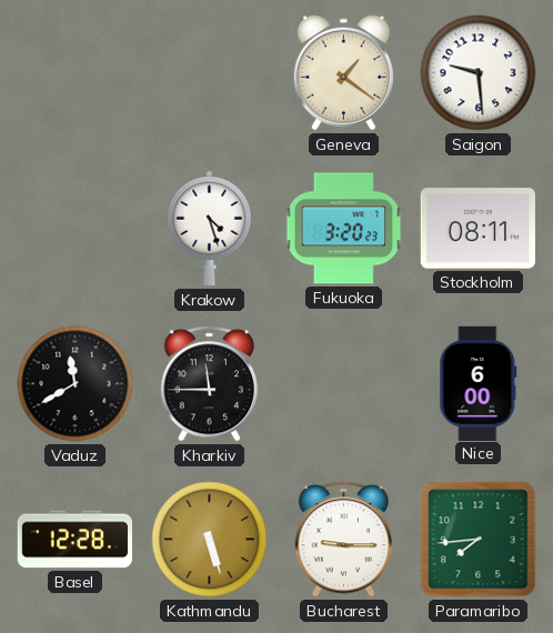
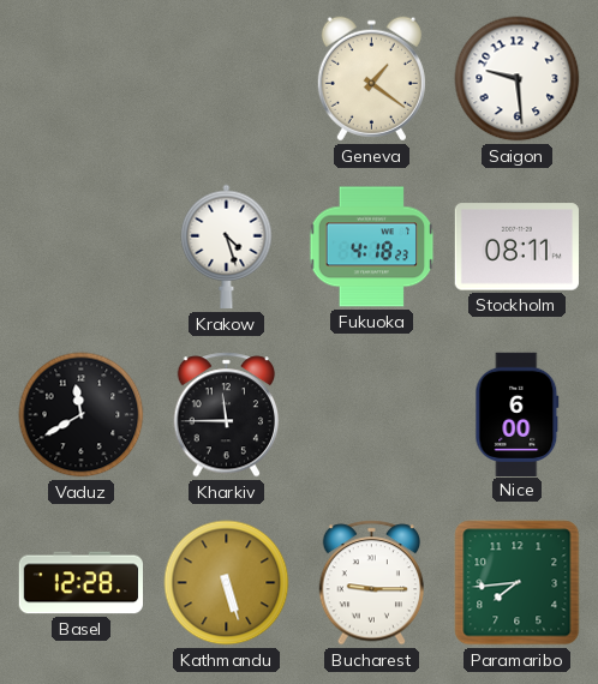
Fukuoka: 3:20 -> 4:18
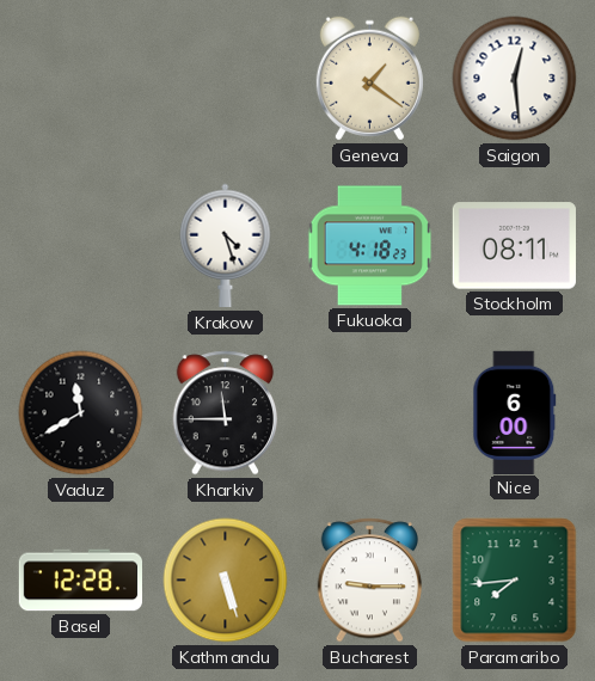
Saigon: 9:29 -> 12:29
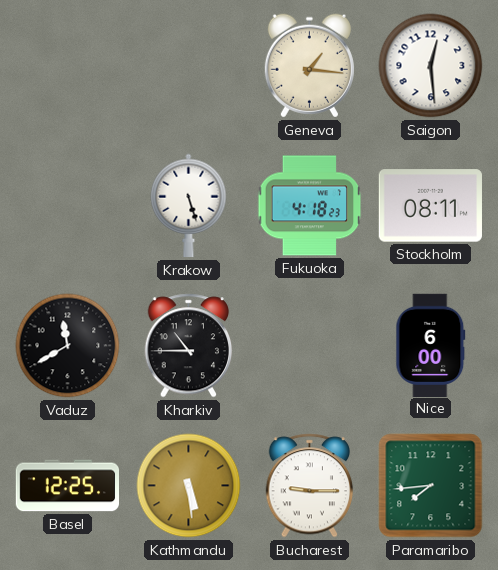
Geneva: 1:21 -> 1:16
Krakow: 4:27 -> 5:27
Kharkiv: 11:45 -> 10:45
Basel: 12:28 -> 12:25
Kathmandu: 5:27 -> 5:29
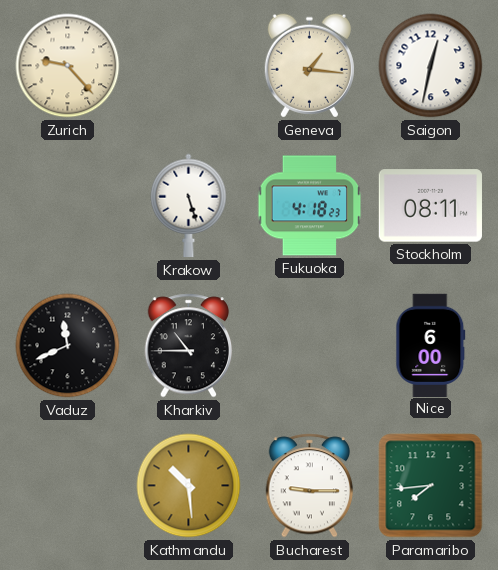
Zurich: none -> 9:23
Saigon: 12:29 -> 12:32
Vaduz: 11:40 -> 11:41
Basel: 12:25 -> none
Kathmandu: 5:29 -> 10:29
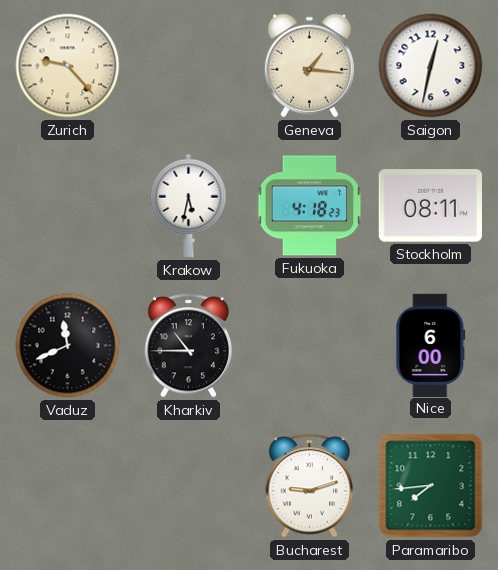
Krakow: 5:27 -> 5:32
Kathmandu: 10:29 -> none
Bucharest: 9:15 -> 9:12
